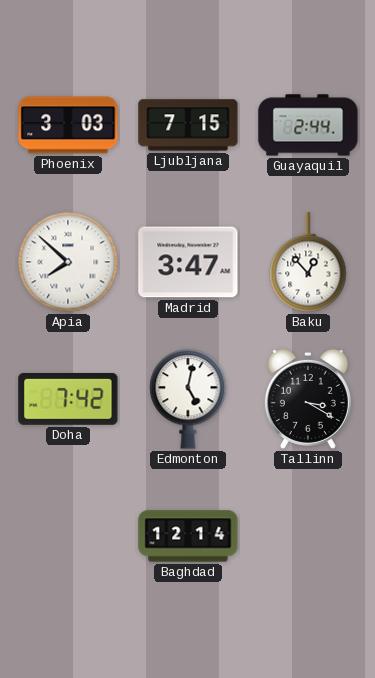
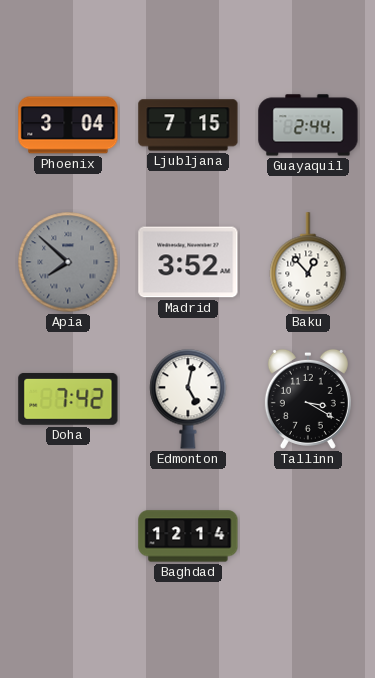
Phoenix: 3:03 -> 3:04
Apia dial: white -> grey
Madrid: 3:47 -> 3:52
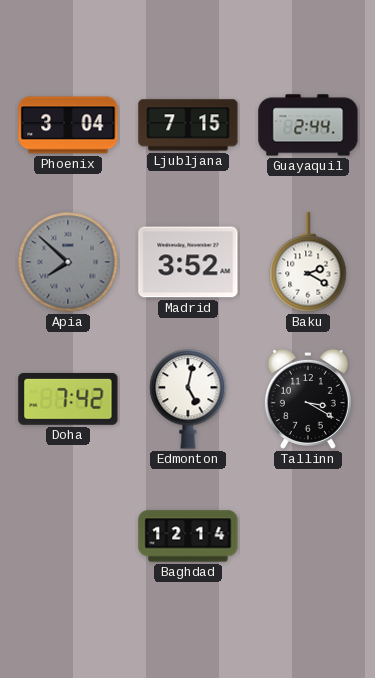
Baku: 12:53 -> 2:20
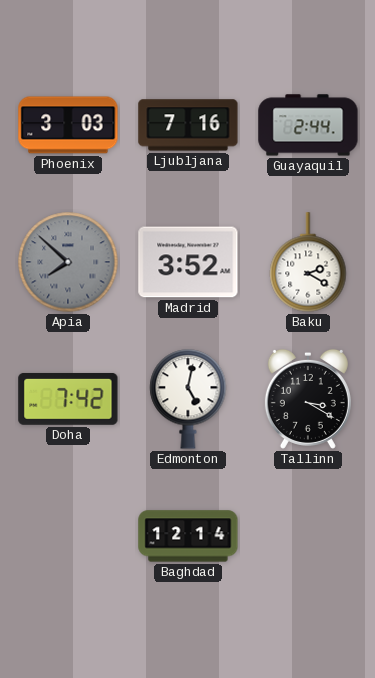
Phoenix: 3:04 -> 3:03
Ljubljana: 7:15 -> 7:16
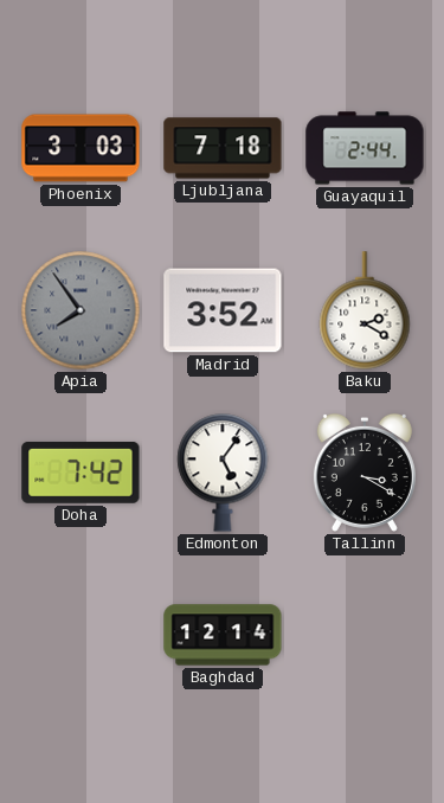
Ljubljana: 7:16 -> 7:18
Apia: 7:52 -> 7:54
Edmonton: 5:02 -> 5:06
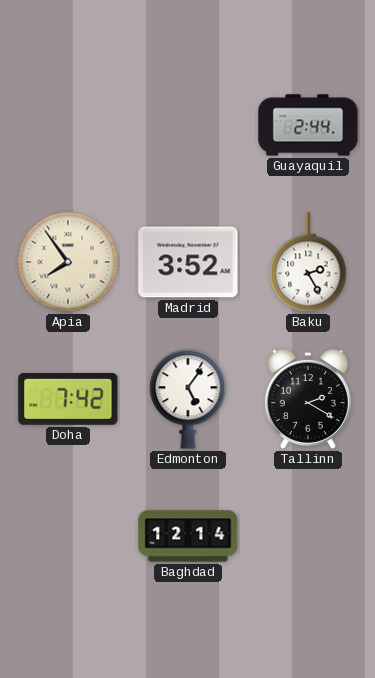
Phoenix: 3:03 -> none
Ljubljana: 7:18 -> none
Apia dial: grey -> cream
Baku: 2:20 -> 2:25
Tallinn: 3:20 -> 2:20
